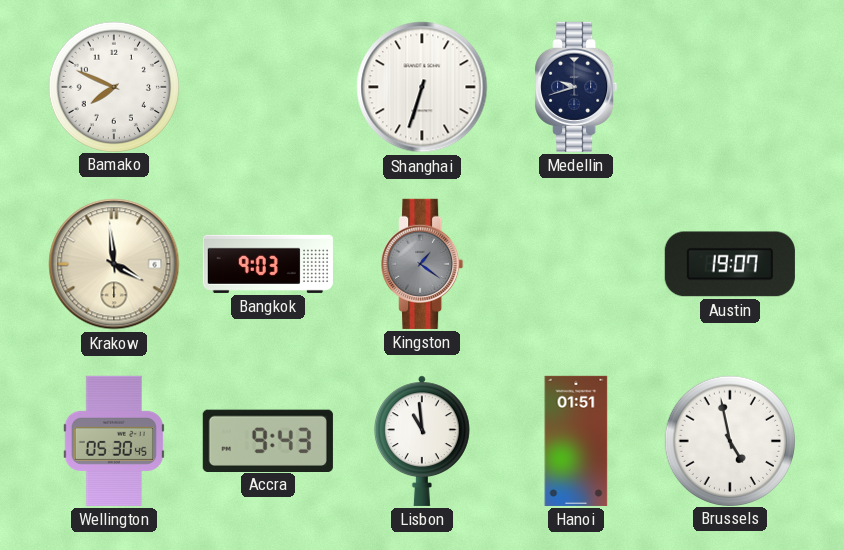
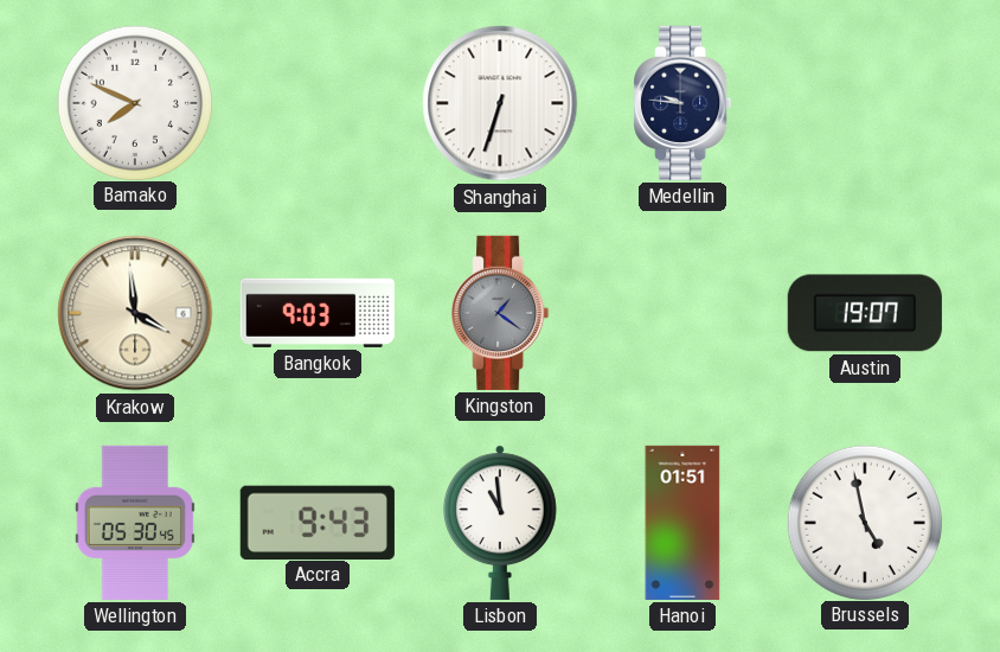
Medellin: 9:42 -> 9:46
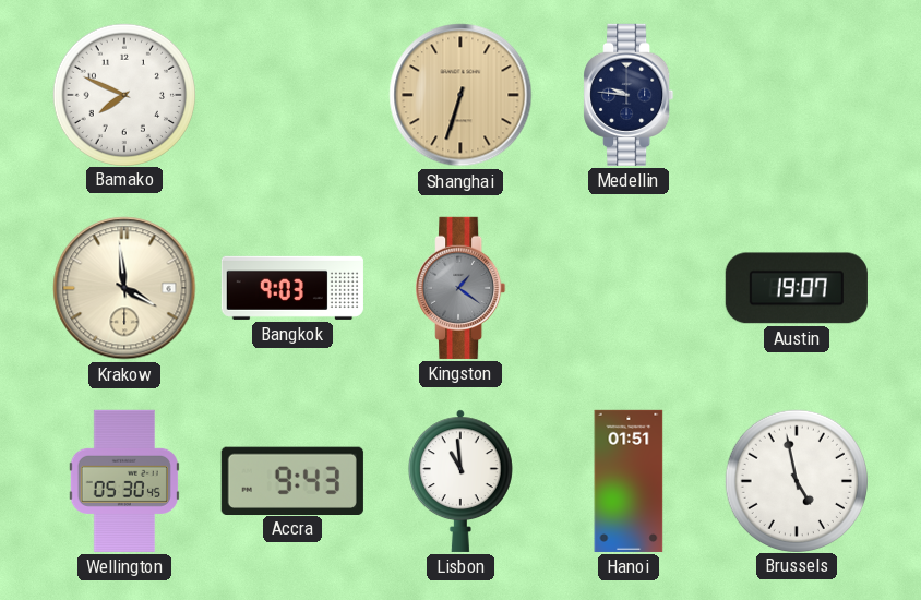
Shanghai dial: white -> champagne
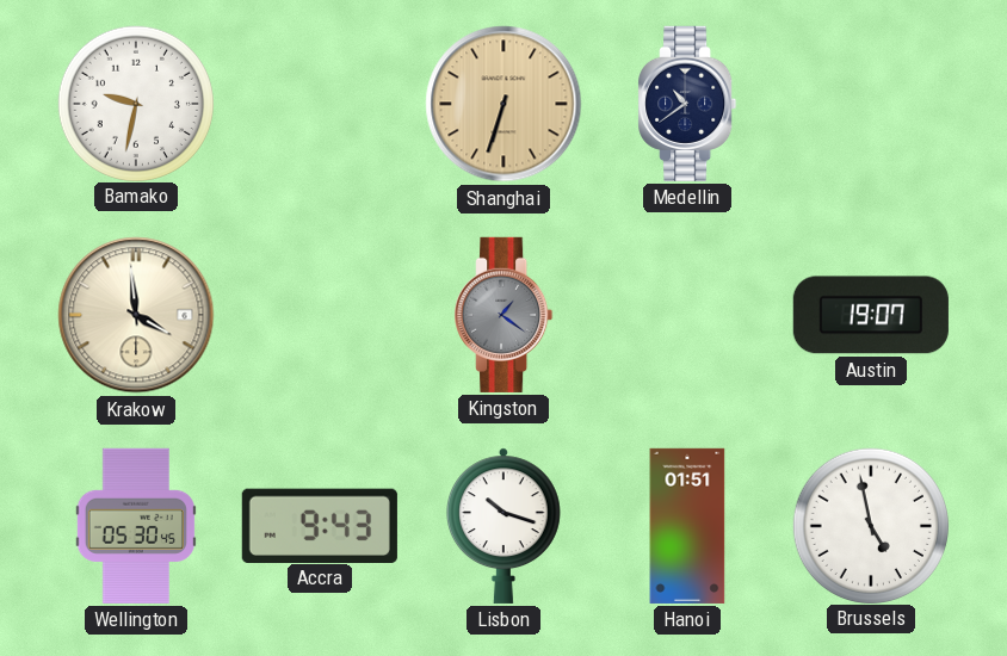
Bamako: 7:49 -> 9:32
Medellin: 9:46 -> 10:39
Bangkok: 9:03 -> none
Lisbon: 10:59 -> 10:18
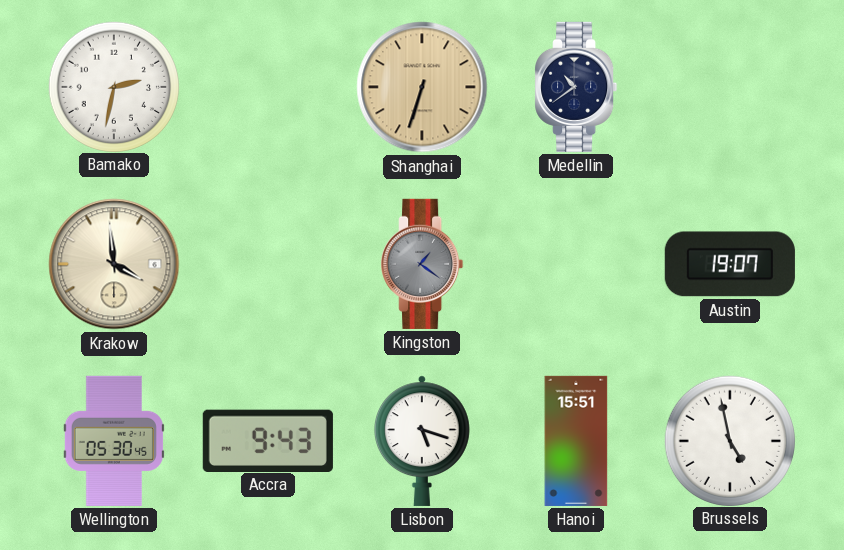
Bamako: 9:32 -> 2:32
Lisbon: 10:18 -> 5:18
Hanoi: 01:51 -> 15:51
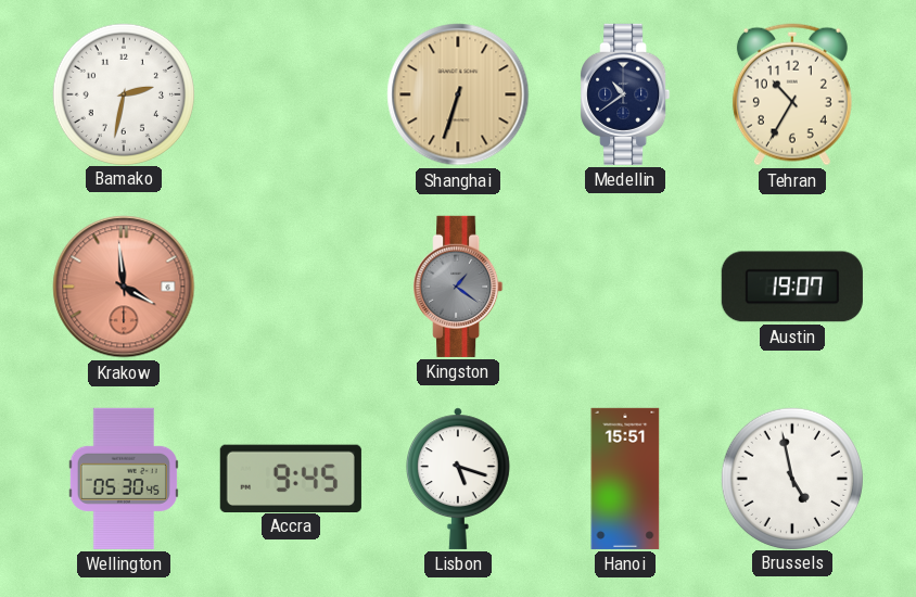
Tehran: none -> 10:35
Krakow dial: cream -> salmon
Accra: 9:43 -> 9:45
